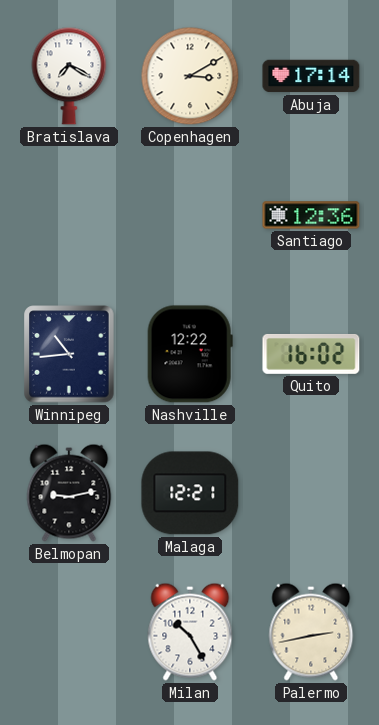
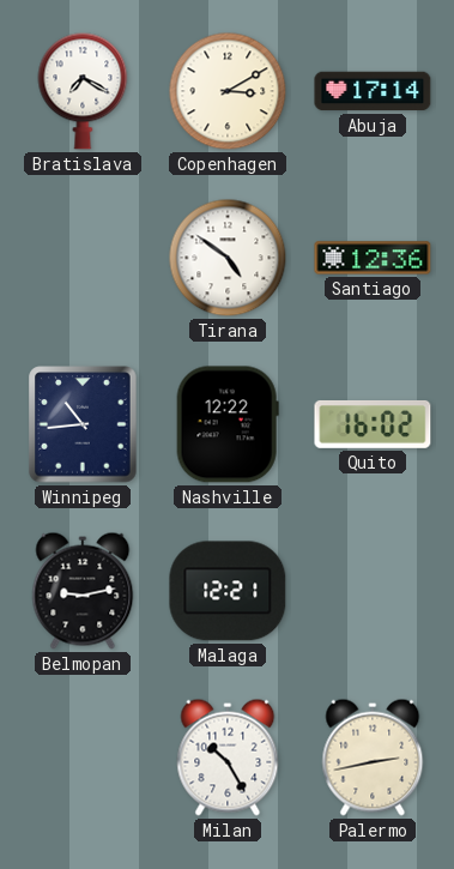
Tirana: none -> 4:51
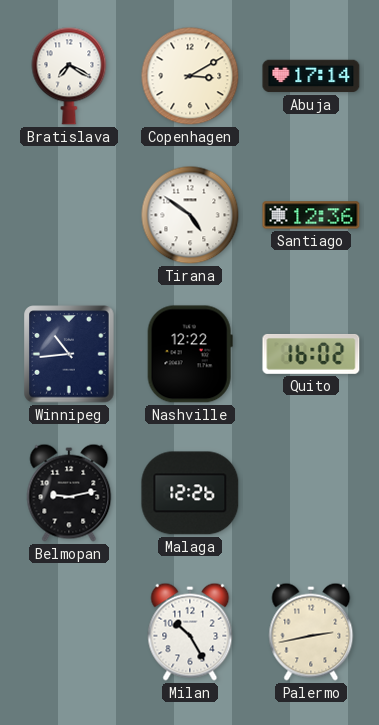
Malaga: 12:21 -> 12:26
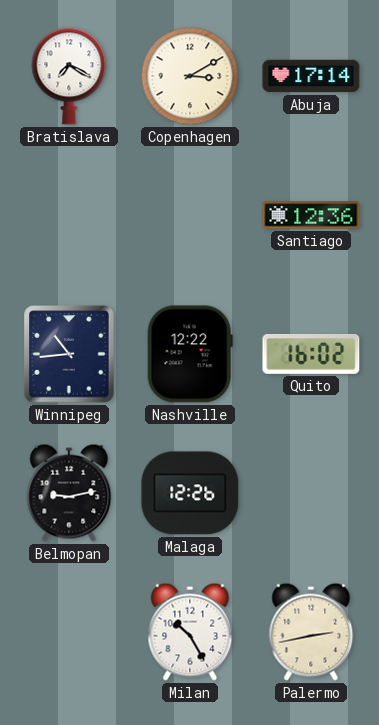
Tirana: 4:51 -> none
